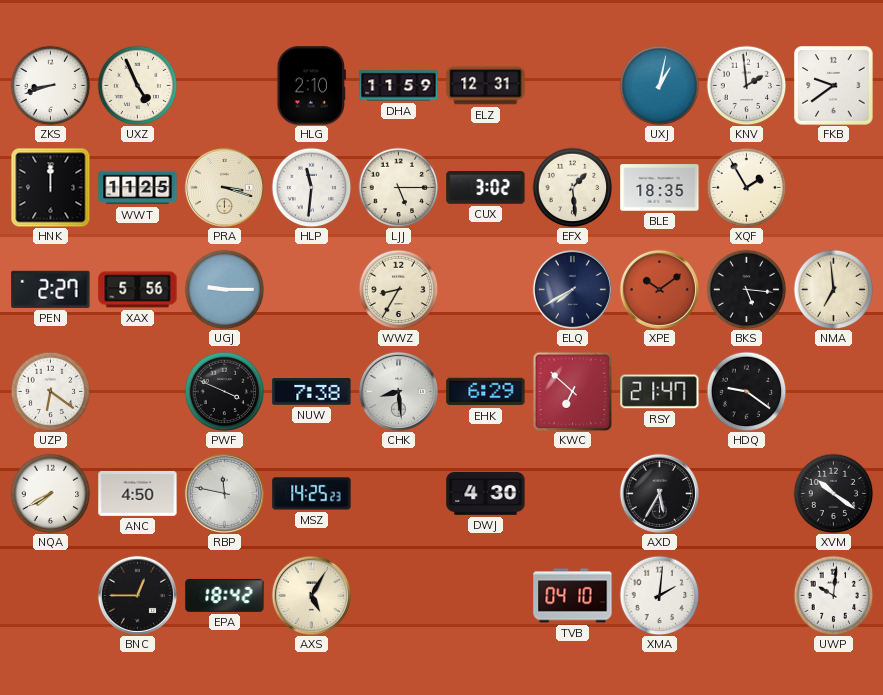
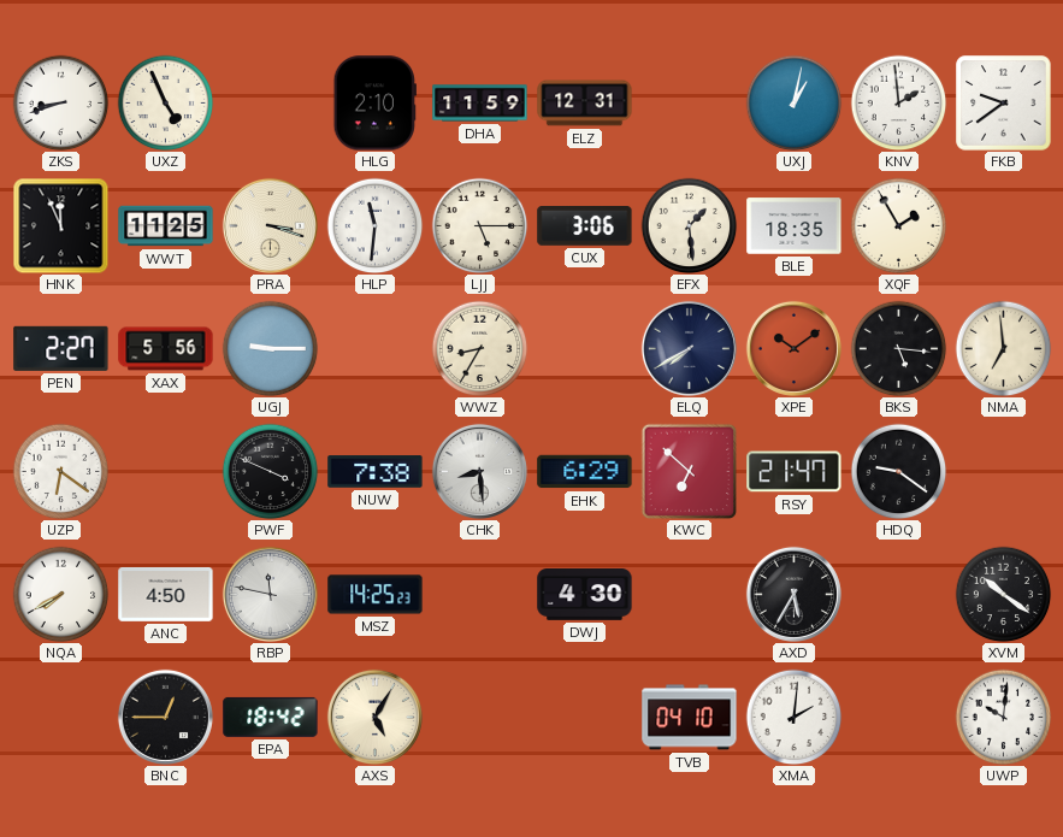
HNK: 12:00 -> 11:56
CUX: 3:02 -> 3:06
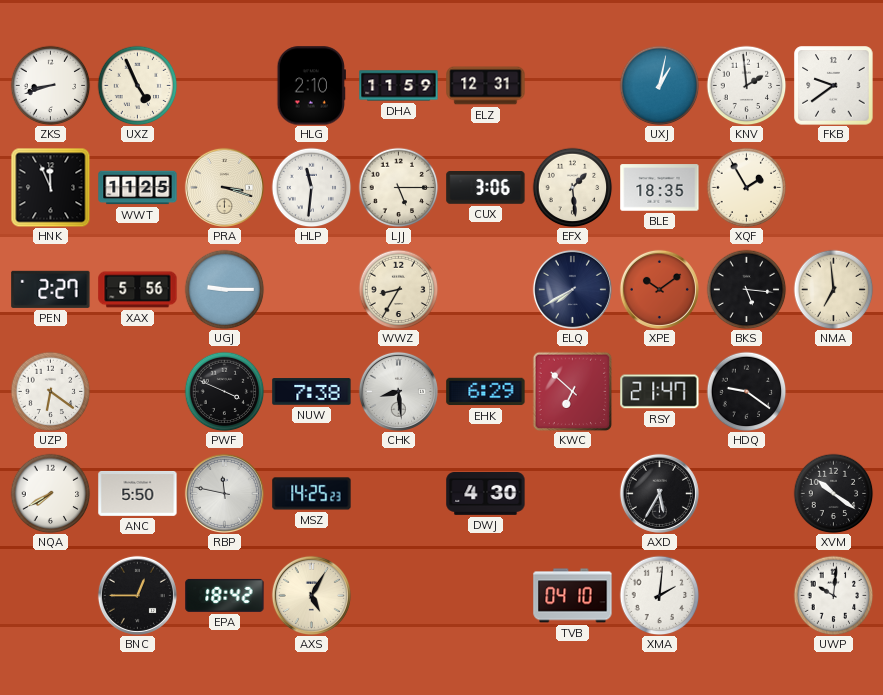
ANC: 4:50 -> 5:50
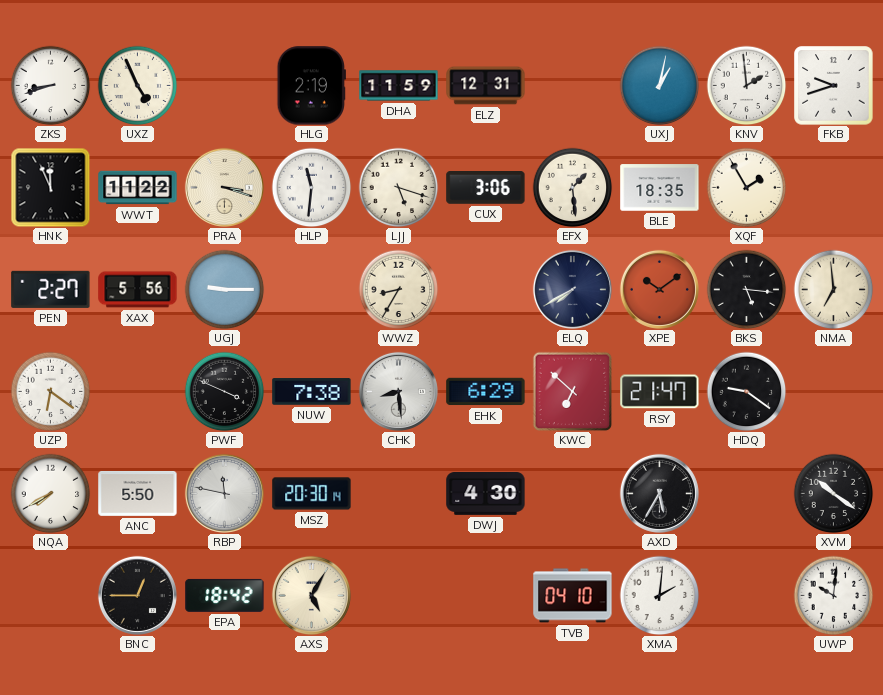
HLG: 2:10 -> 2:19
FKB: 9:39 -> 9:42
WWT: 11:25 -> 11:22
LJJ: 5:15 -> 5:18
MSZ: 14:25 -> 20:30
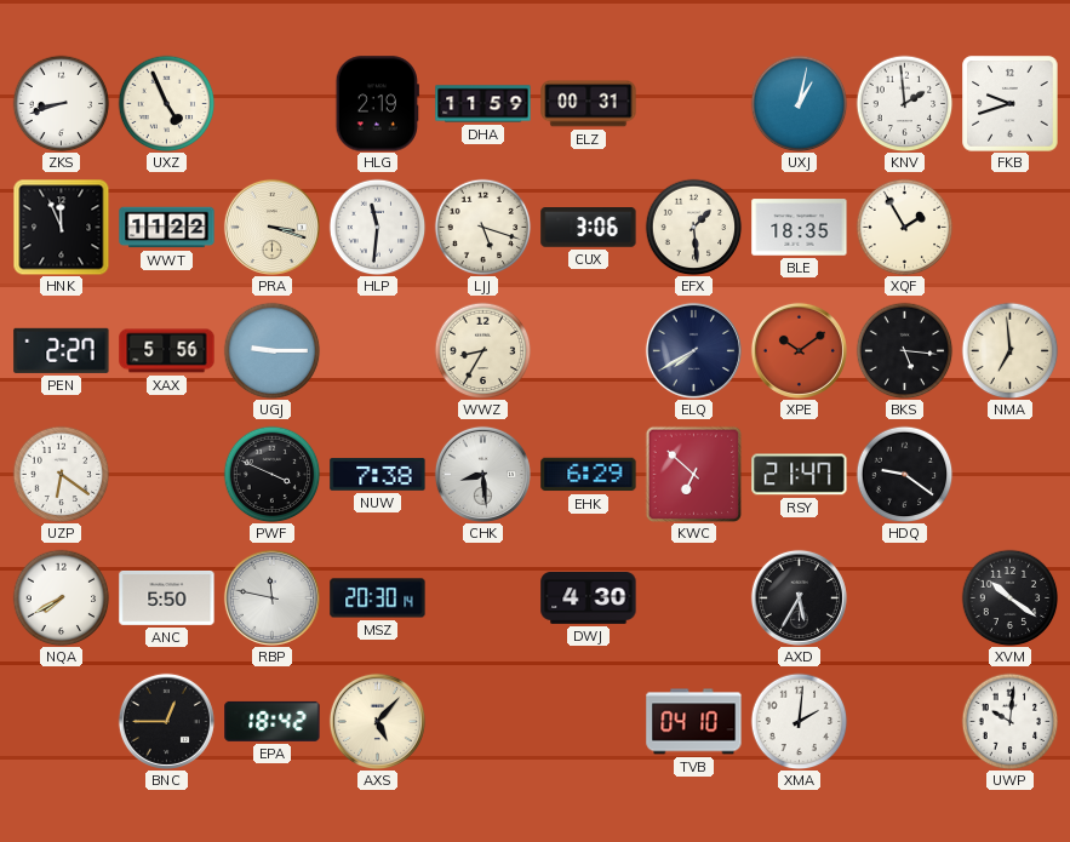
ELZ: 12:31 -> 00:31
AXS: 5:05 -> 5:07
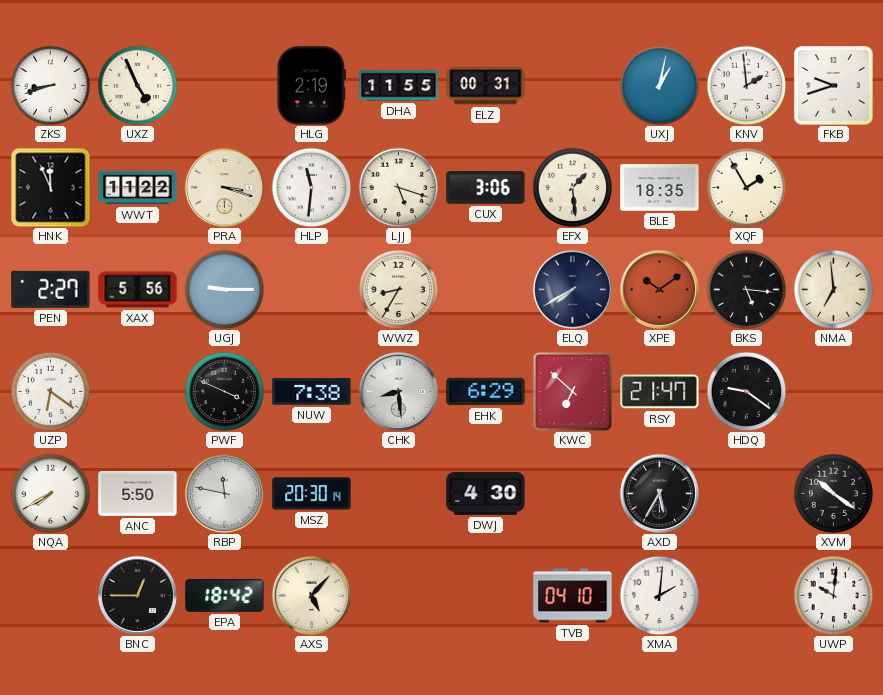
DHA: 11:59 -> 11:55
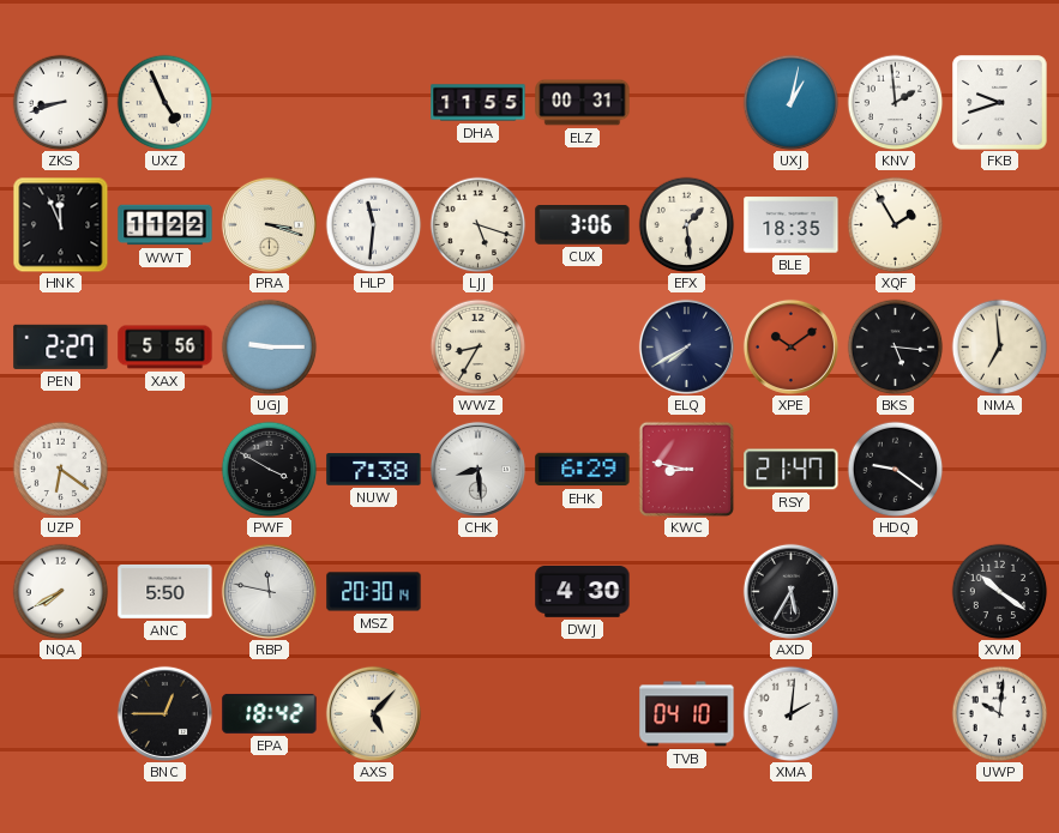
HLG: 2:19 -> none
PWF: 3:49 -> 3:50
KWC: 6:52 -> 8:47
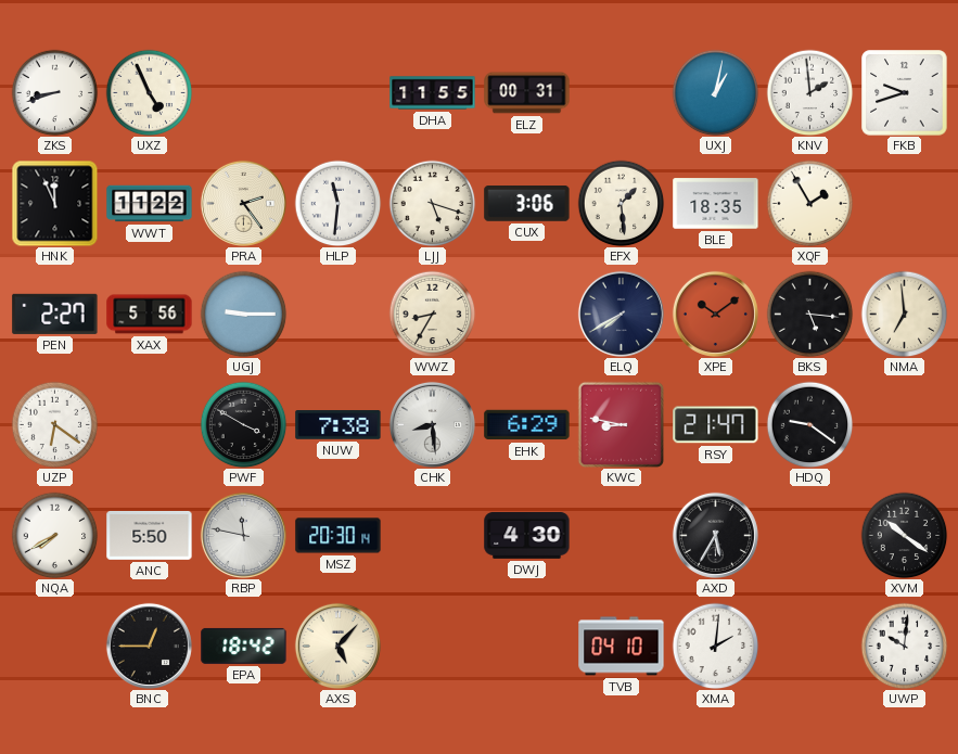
PRA: 3:18 -> 2:24
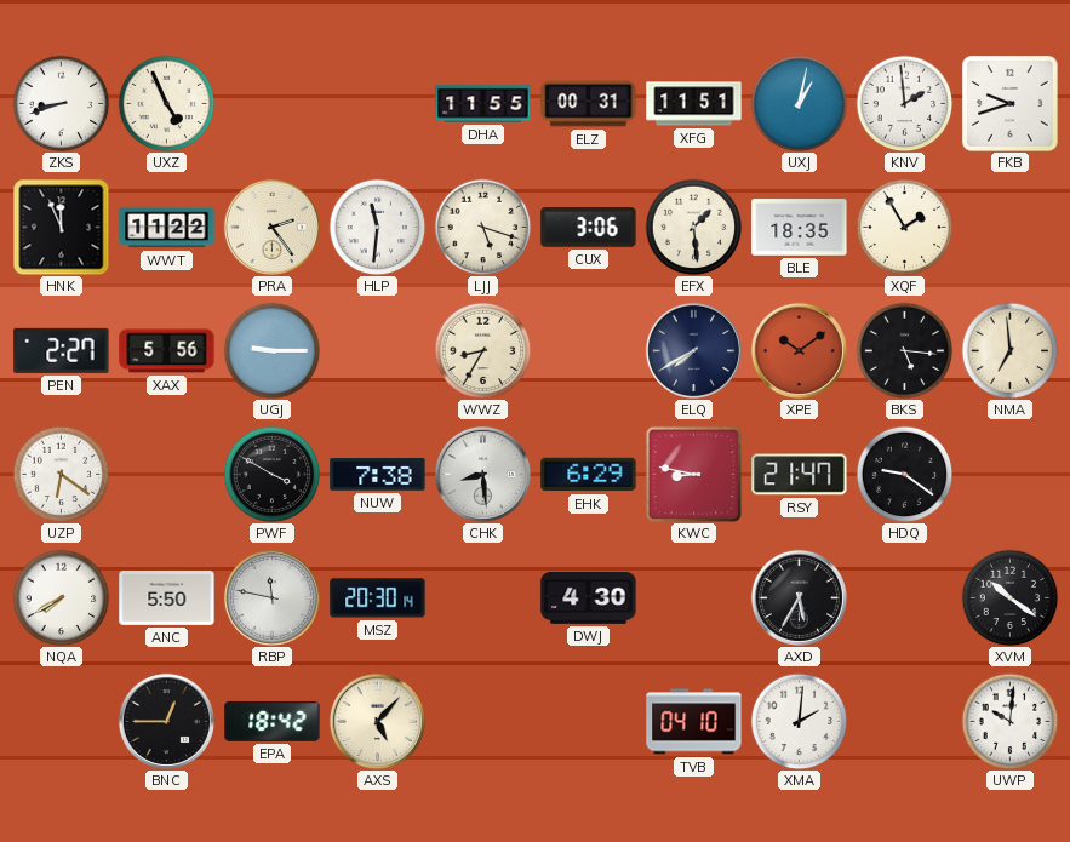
XFG: none -> 11:51
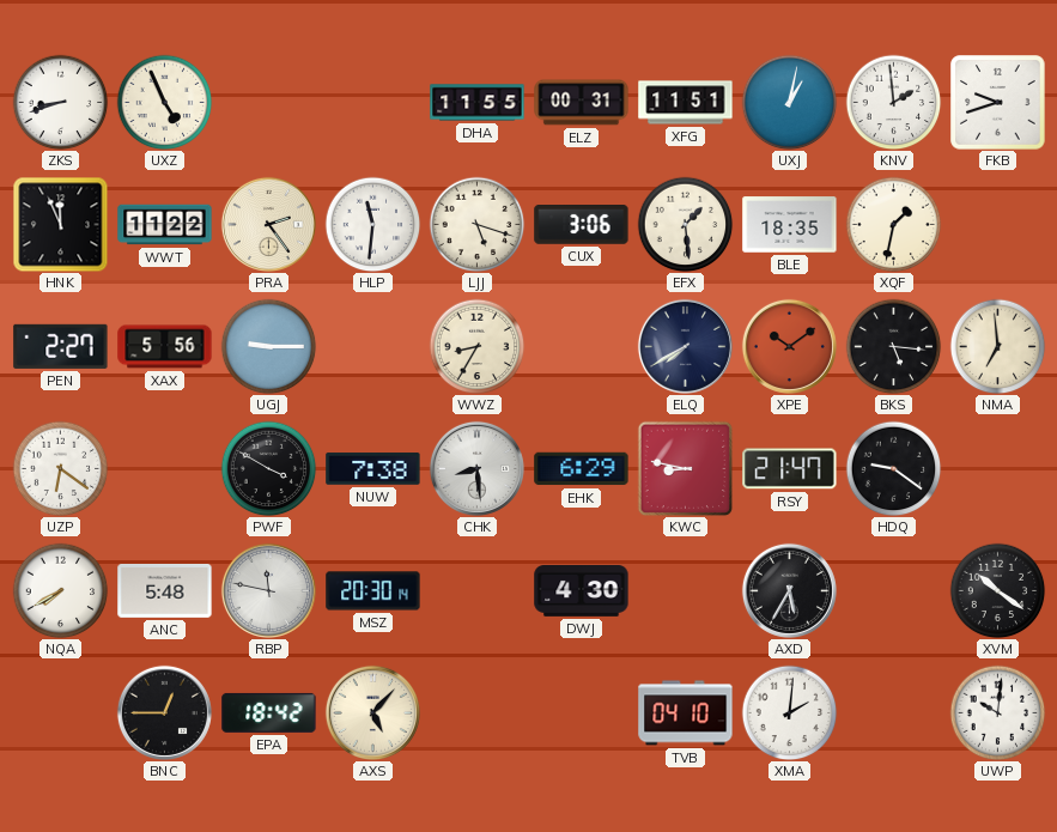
XQF: 1:55 -> 1:32
ANC: 5:50 -> 5:48
